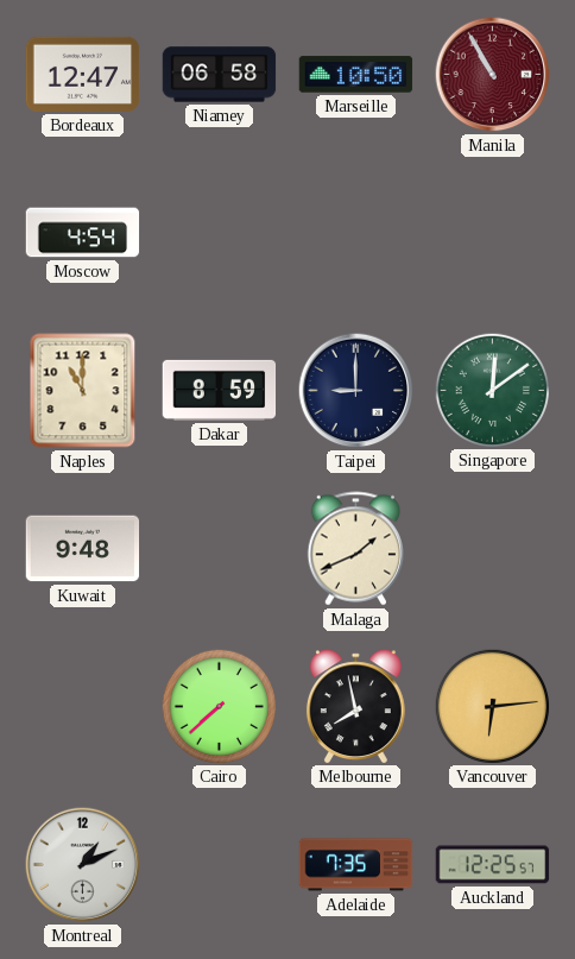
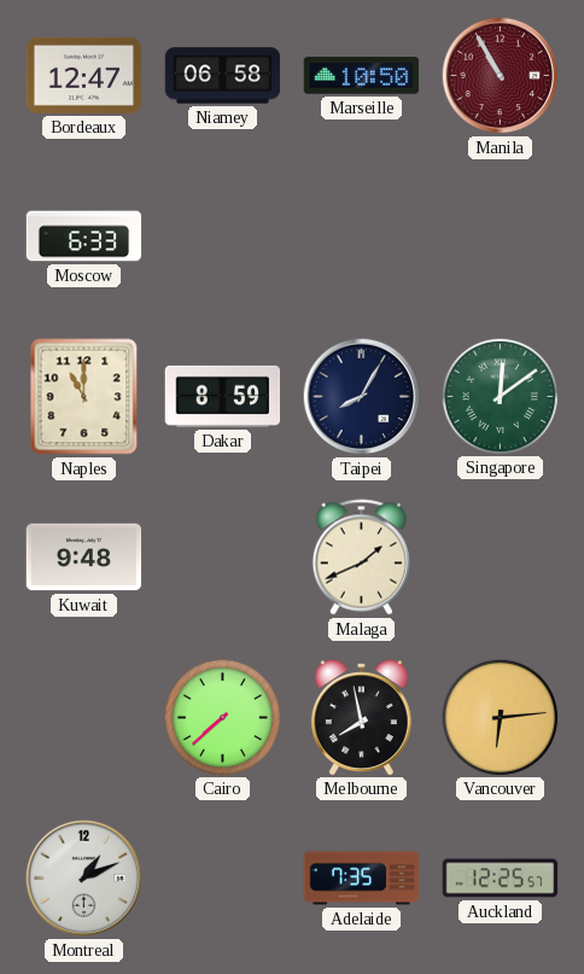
Moscow: 4:54 -> 6:33
Taipei: 9:00 -> 8:05
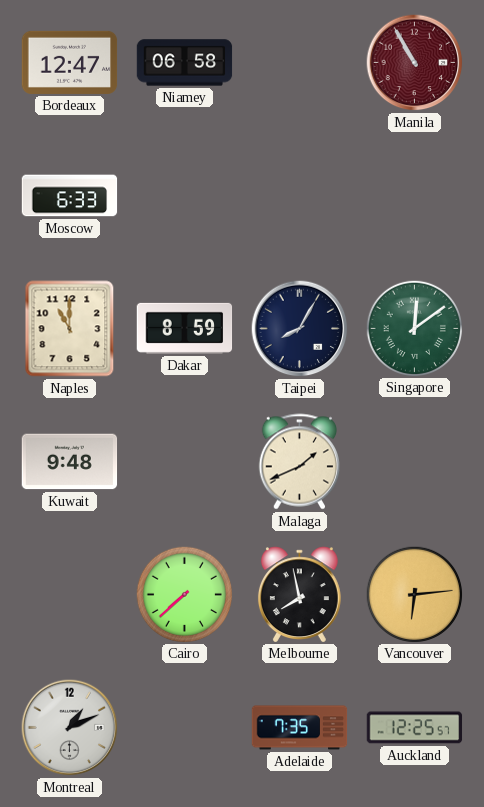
Marseille: 10:50 -> none
